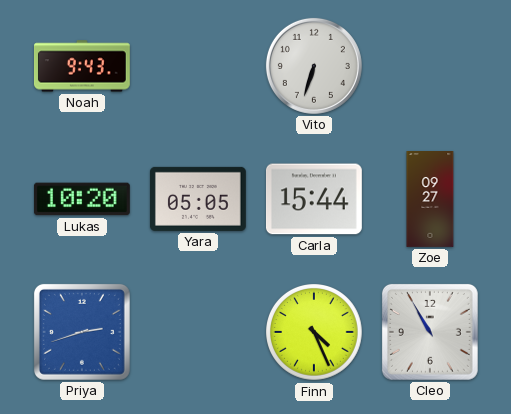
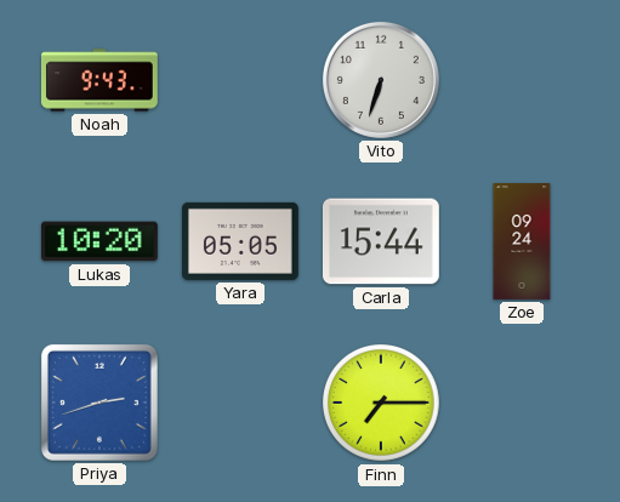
Zoe: 09:27 -> 09:24
Finn: 4:26 -> 7:15
Cleo: 10:55 -> none
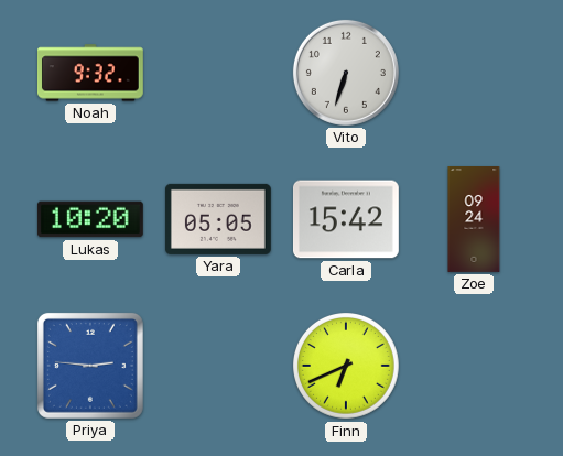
Noah: 9:43 -> 9:32
Carla: 15:44 -> 15:42
Priya: 2:42 -> 2:46
Finn: 7:15 -> 6:41
